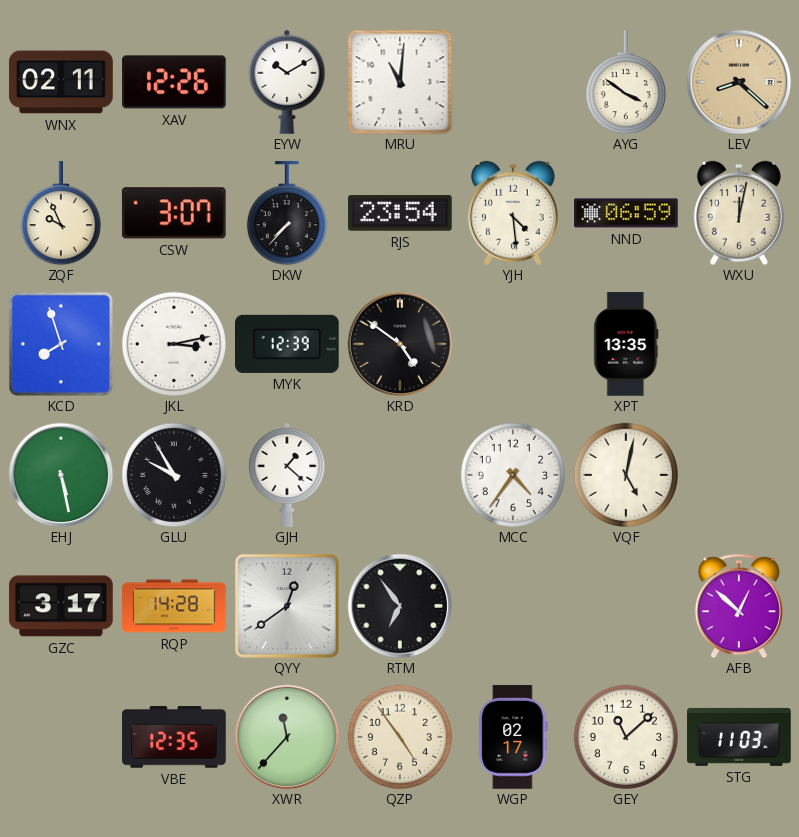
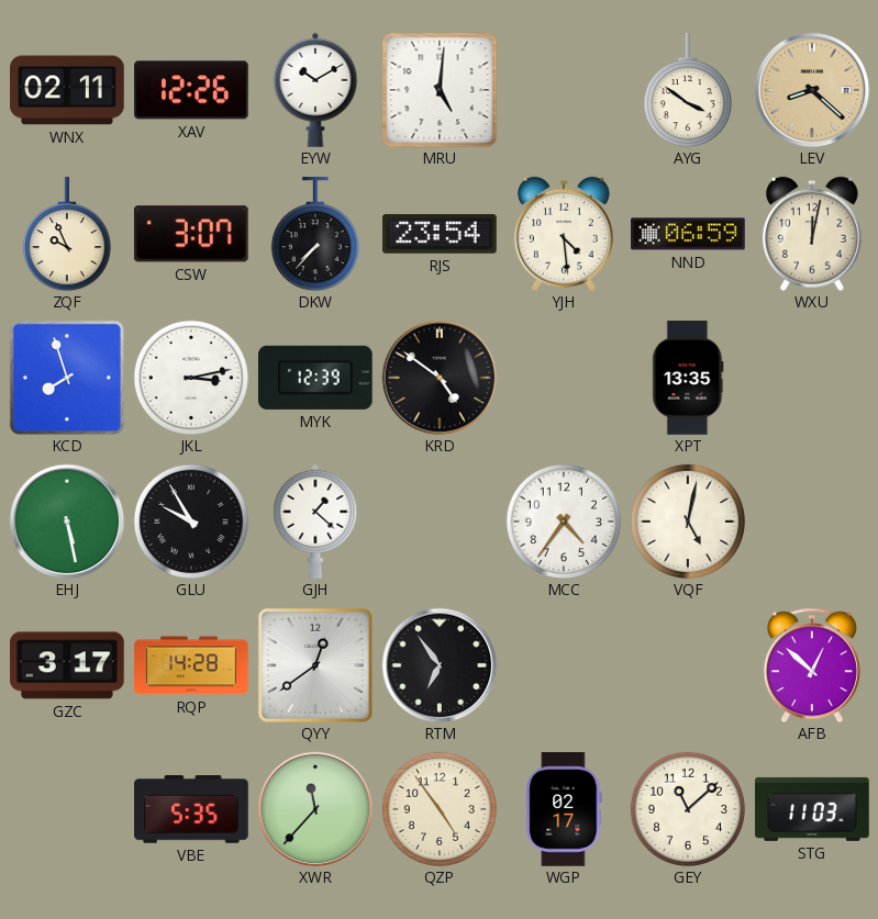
MRU: 11:01 -> 5:01
VBE: 12:35 -> 5:35
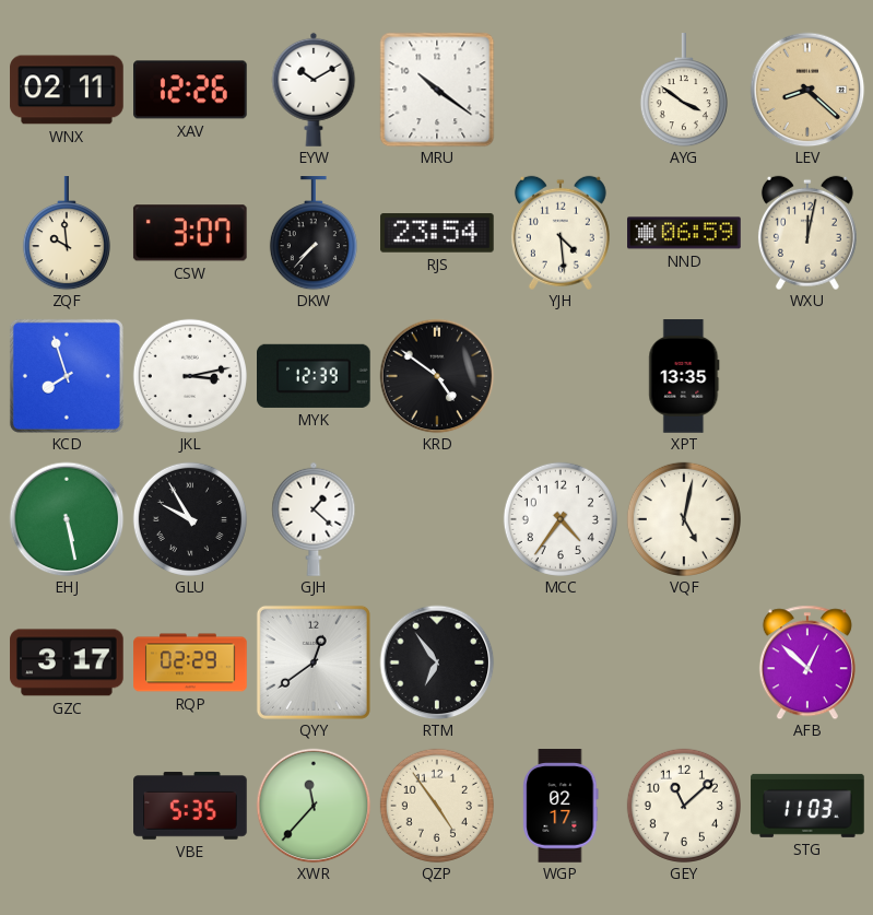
MRU: 5:01 -> 10:21
ZQF: 9:56 -> 9:59
RQP: 14:28 -> 02:29
